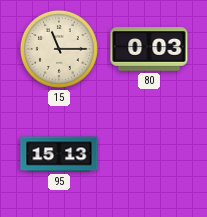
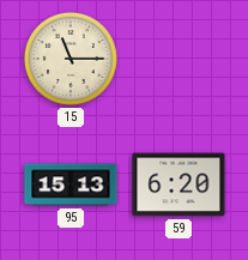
80: 0:03 -> none
59: none -> 6:20
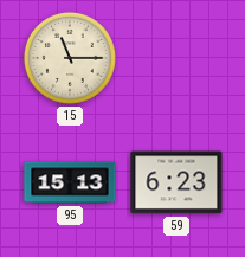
59: 6:20 -> 6:23
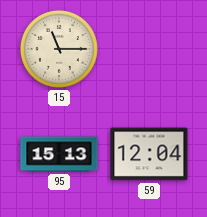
59: 6:23 -> 12:04
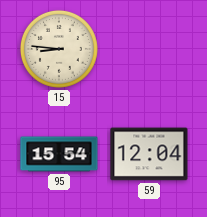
15: 11:15 -> 8:46
95: 15:13 -> 15:54
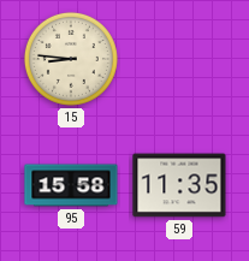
95: 15:54 -> 15:58
59: 12:04 -> 11:35
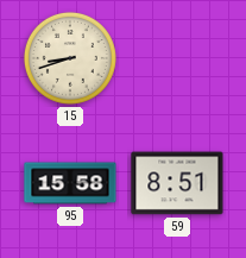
15: 8:46 -> 8:42
59: 11:35 -> 8:51
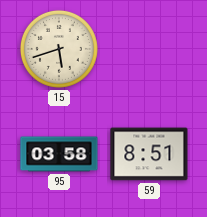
15: 8:42 -> 5:42
95: 15:58 -> 03:58
